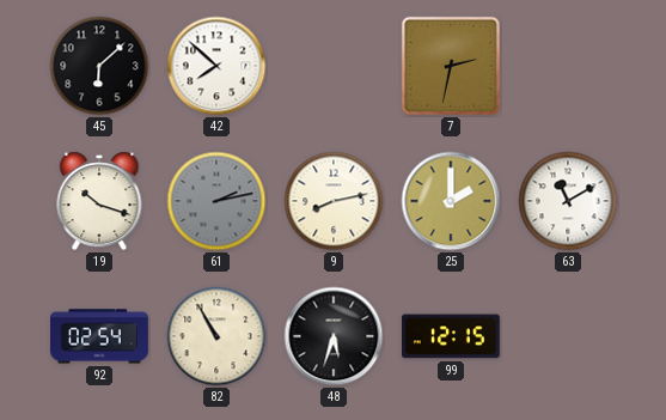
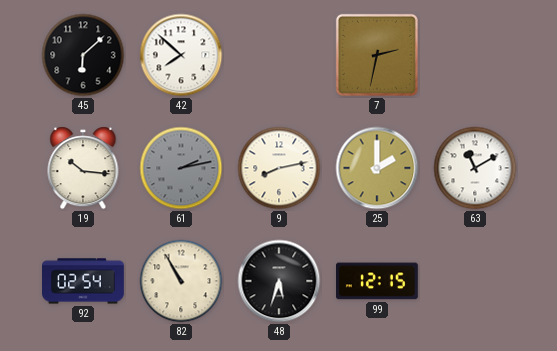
19: 10:18 -> 10:16
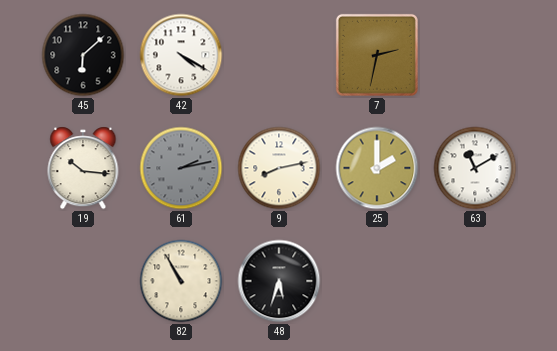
42: 7:52 -> 4:20
92: 02:54 -> none
99: 12:15 -> none
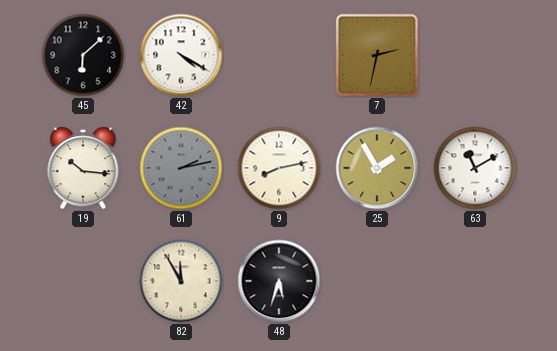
25: 2:00 -> 1:55
82: 10:55 -> 11:55
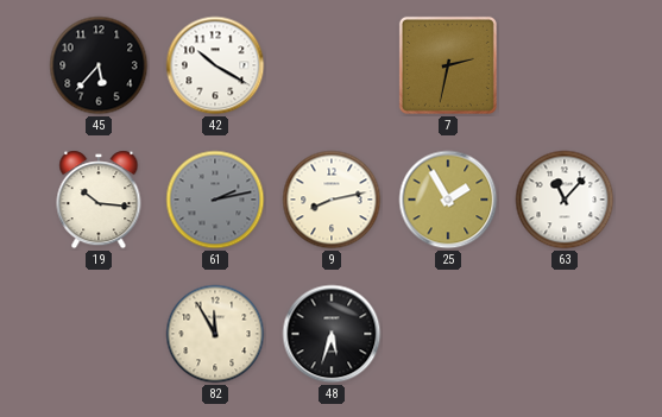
45: 6:08 -> 5:37
42: 4:20 -> 10:20
63: 11:10 -> 11:07
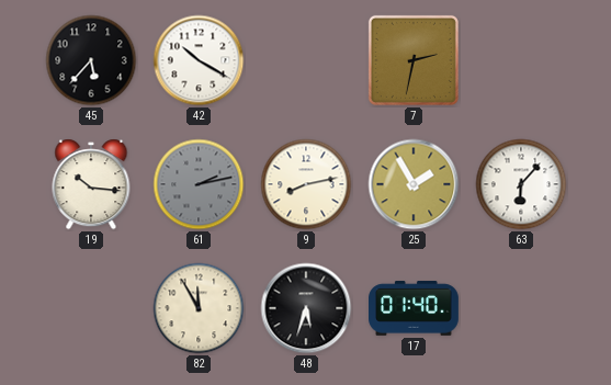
63: 11:07 -> 6:07
17: none -> 01:40
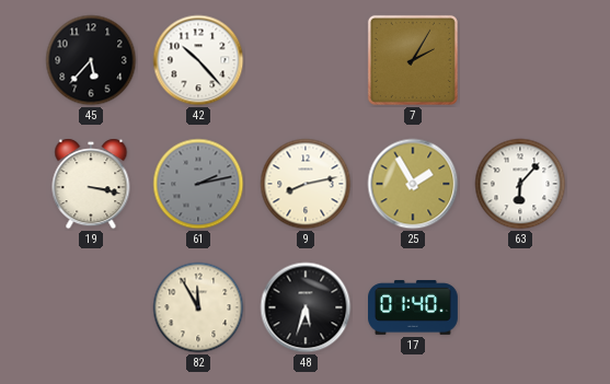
42: 10:20 -> 10:23
7: 2:32 -> 2:05
19: 10:16 -> 3:17
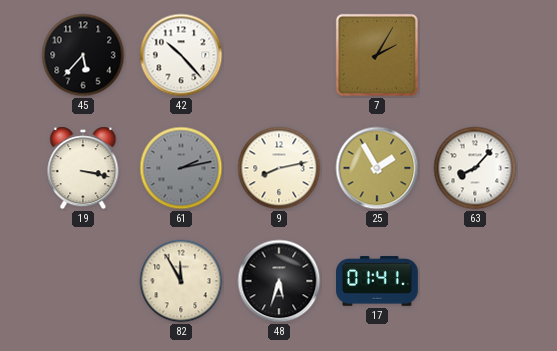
63: 6:07 -> 8:07
17: 01:40 -> 01:41
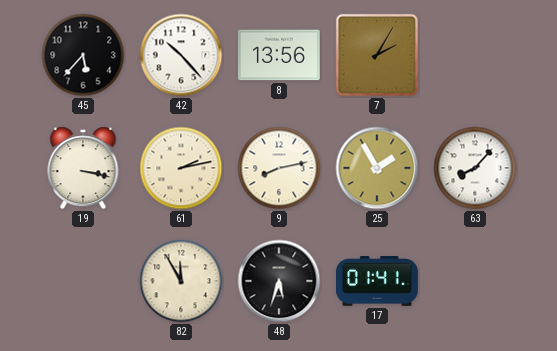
8: none -> 13:56
61 dial: grey -> cream
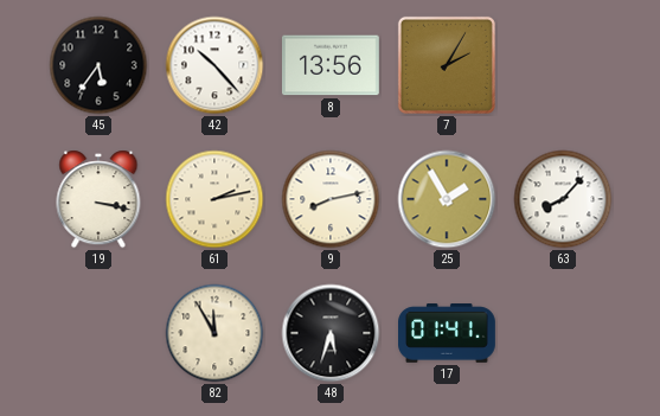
45: 5:37 -> 5:36
